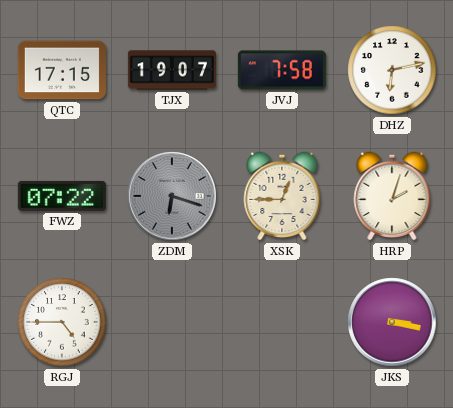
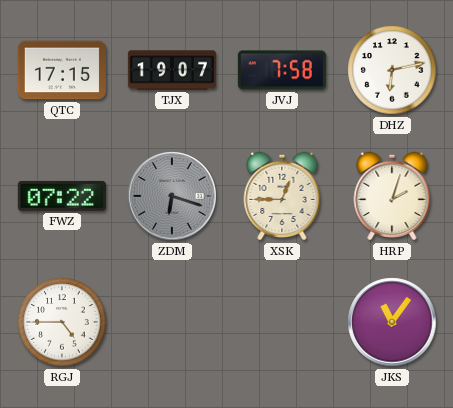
JKS: 3:17 -> 11:06
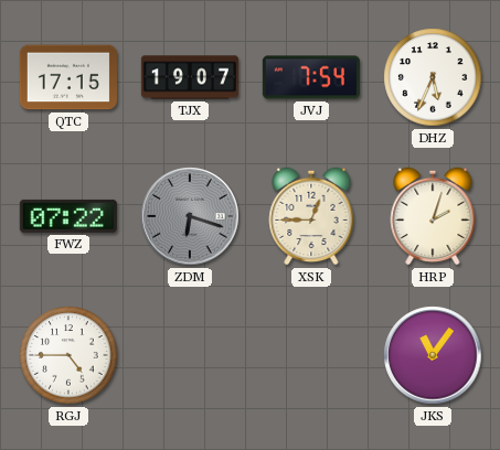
JVJ: 7:58 -> 7:54
DHZ: 6:13 -> 5:34
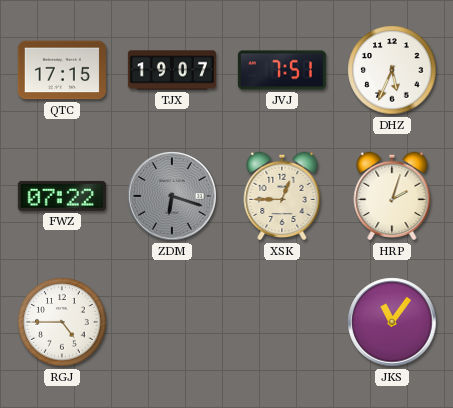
JVJ: 7:54 -> 7:51
